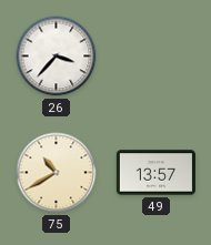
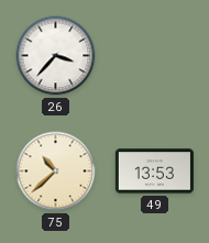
75: 10:40 -> 10:38
49: 13:57 -> 13:53
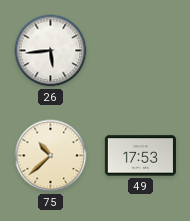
26: 3:37 -> 5:44
49: 13:53 -> 17:53
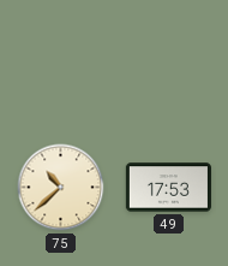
26: 5:44 -> none
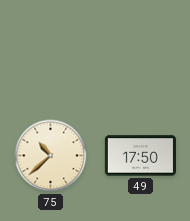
49: 17:53 -> 17:50
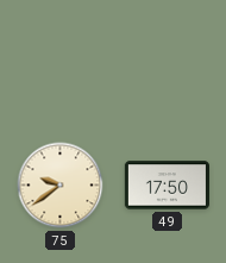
75: 10:38 -> 9:39
